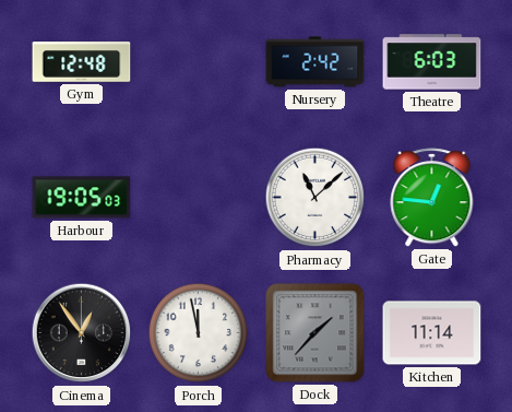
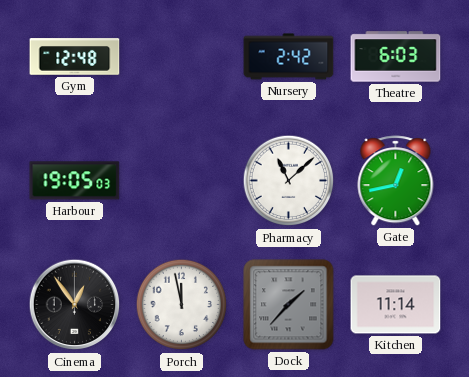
Gate: 12:46 -> 12:43
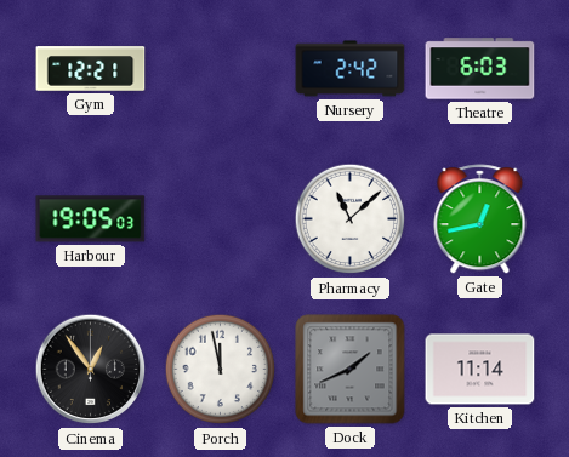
Gym: 12:48 -> 12:21
Dock: 1:37 -> 1:41
